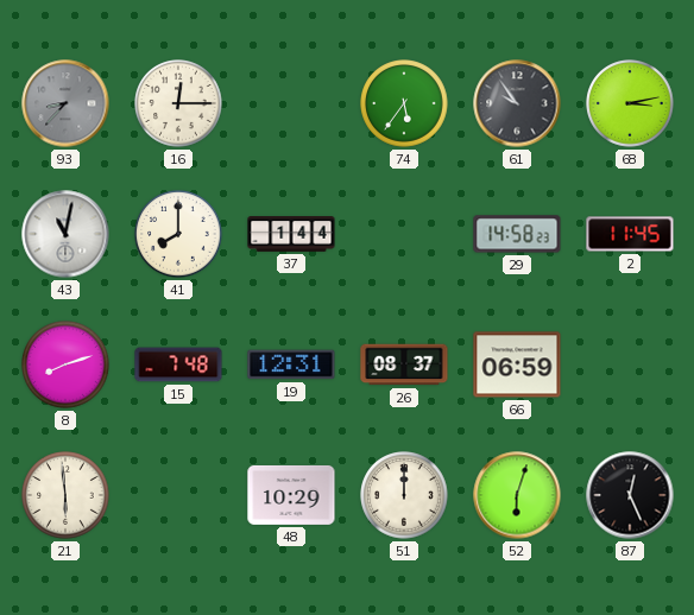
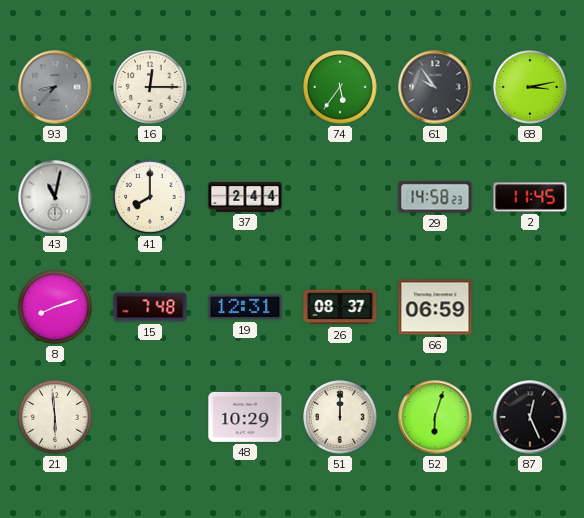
37: 1:44 -> 2:44
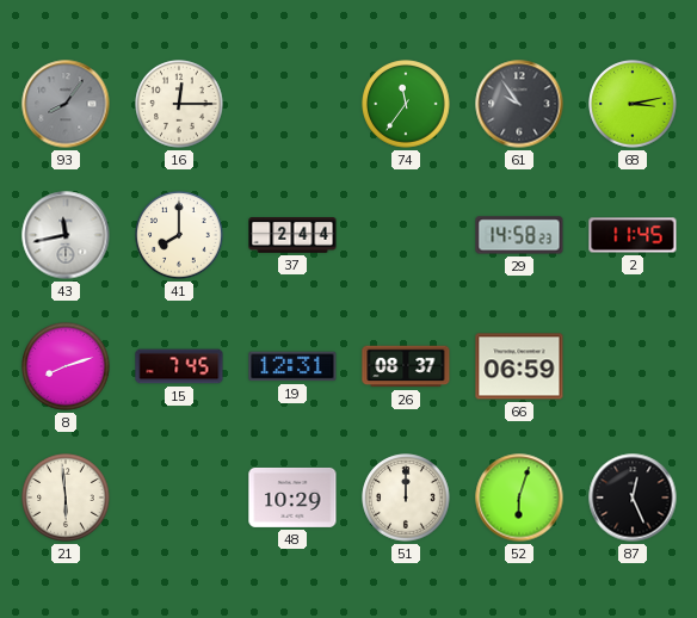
93: 8:37 -> 8:06
74: 5:36 -> 11:36
43: 11:02 -> 11:43
15: 7:48 -> 7:45
